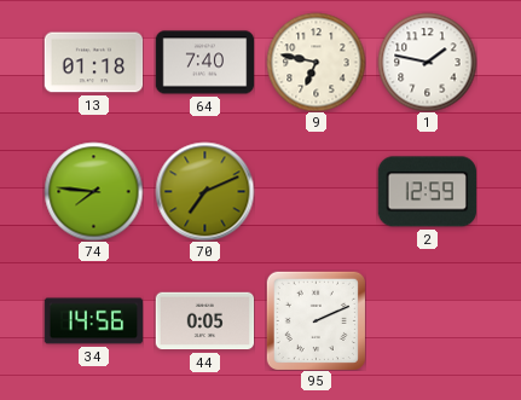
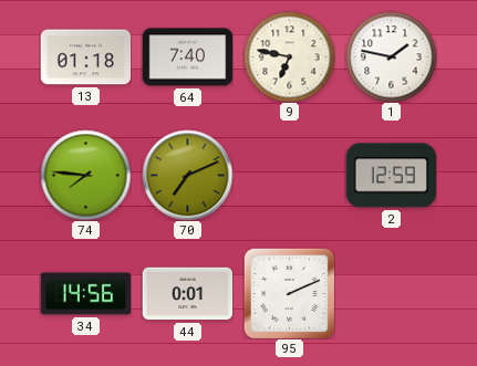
44: 0:05 -> 0:01
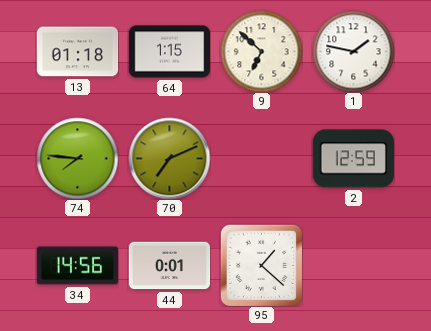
64: 7:40 -> 1:15
9: 6:47 -> 6:52
95: 2:11 -> 1:22
